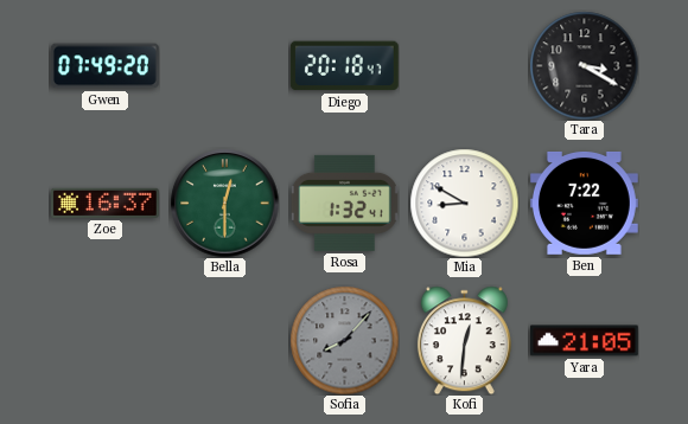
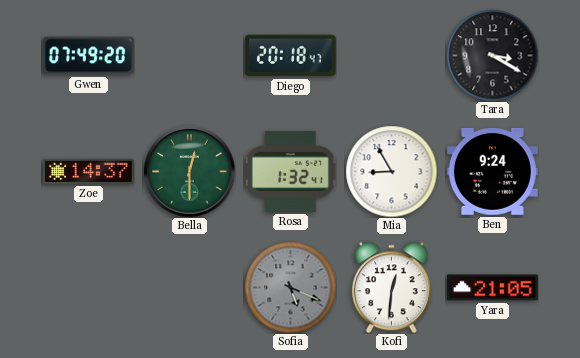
Zoe: 16:37 -> 14:37
Mia: 8:50 -> 8:55
Ben: 7:22 -> 9:24
Sofia: 8:07 -> 5:19
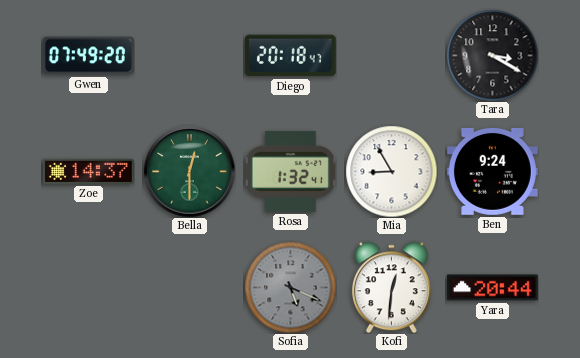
Yara: 21:05 -> 20:44
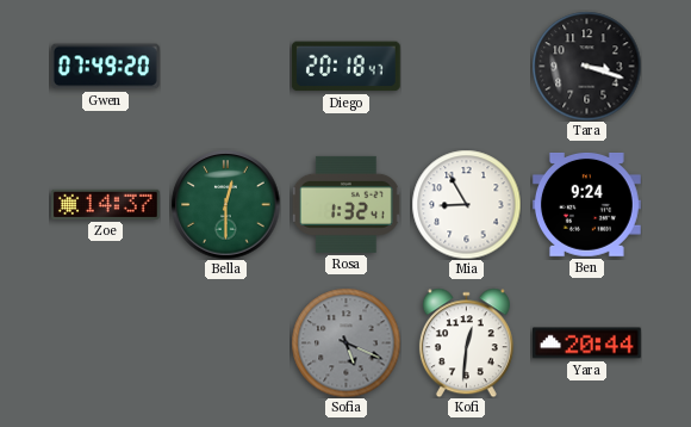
Tara: 3:20 -> 3:18
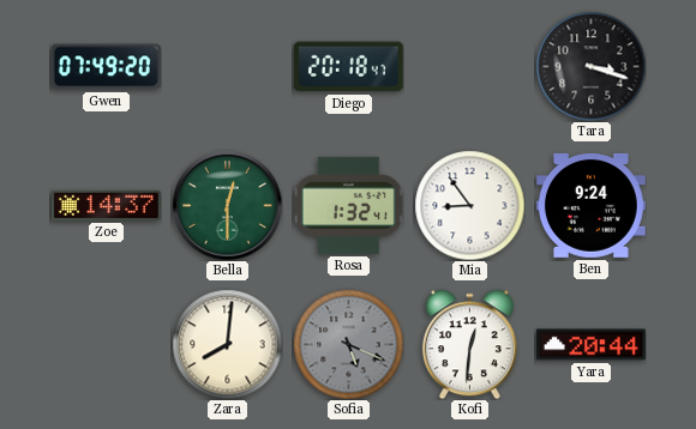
Mia: 8:55 -> 8:54
Zara: none -> 8:01
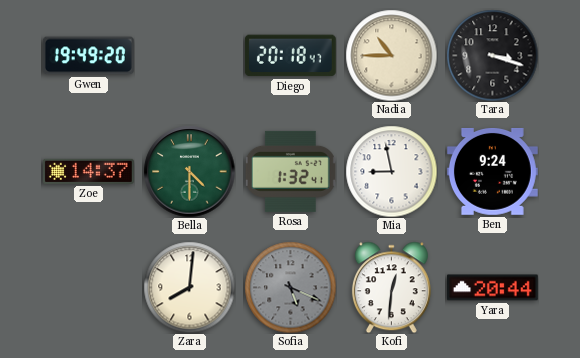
Gwen: 07:49 -> 19:49
Nadia: none -> 10:45
Bella: 12:30 -> 4:30
Mia: 8:54 -> 8:58
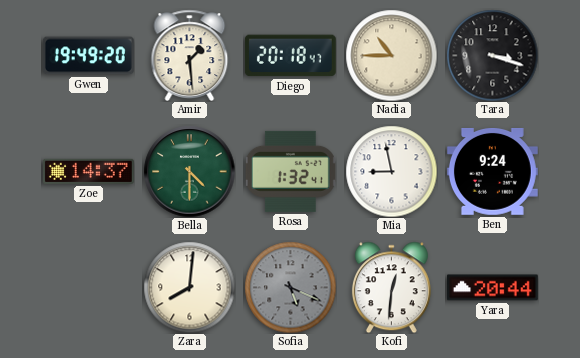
Amir: none -> 1:29
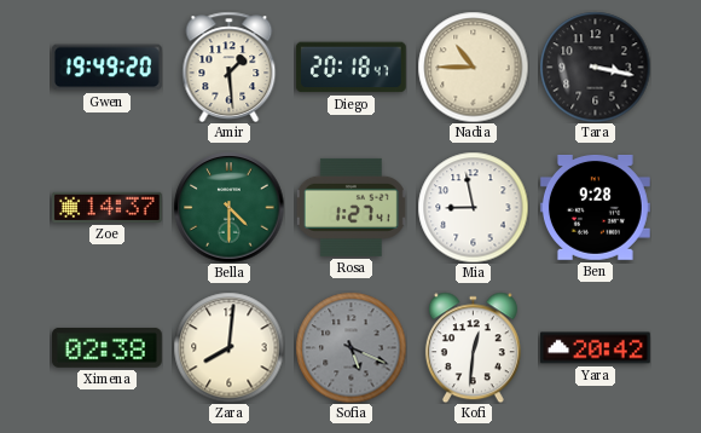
Tara: 3:18 -> 3:17
Rosa: 1:32 -> 1:27
Ben: 9:24 -> 9:28
Ximena: none -> 02:38
Yara: 20:44 -> 20:42
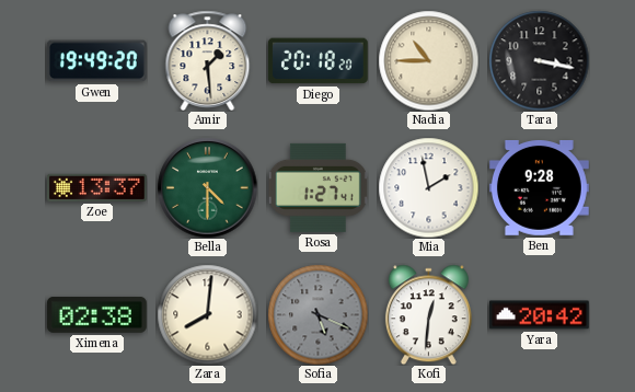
Diego: 20:18:47 -> 20:18:20
Zoe: 14:37 -> 13:37
Mia: 8:58 -> 1:58
